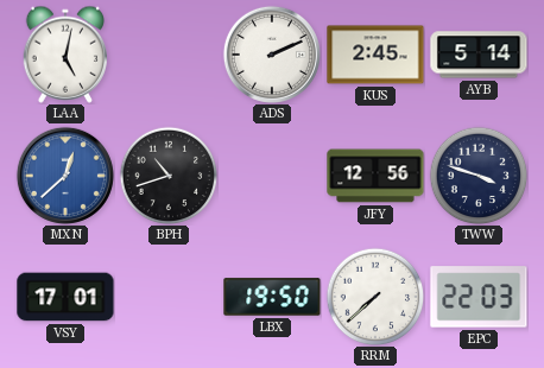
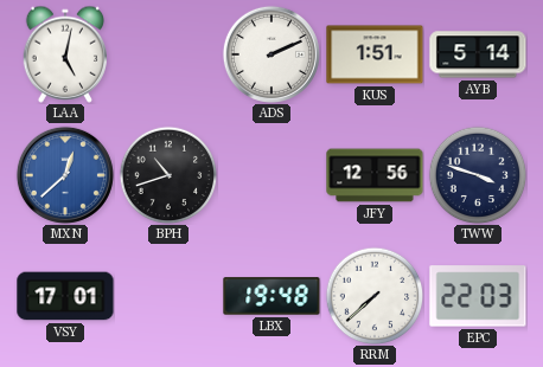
KUS: 2:45 -> 1:51
LBX: 19:50 -> 19:48
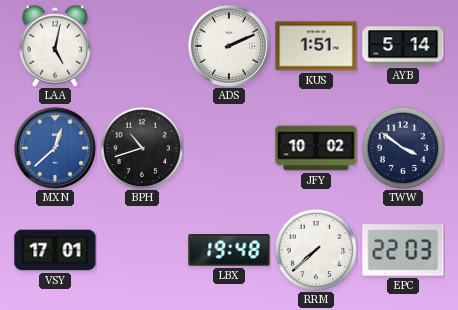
JFY: 12:56 -> 10:02
TWW: 3:48 -> 3:51
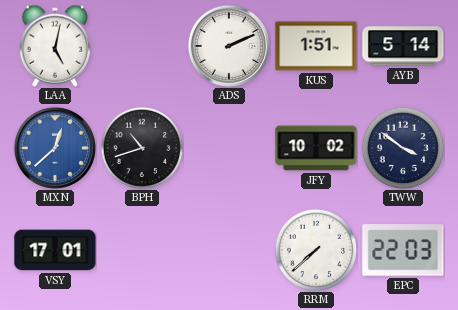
LBX: 19:48 -> none
